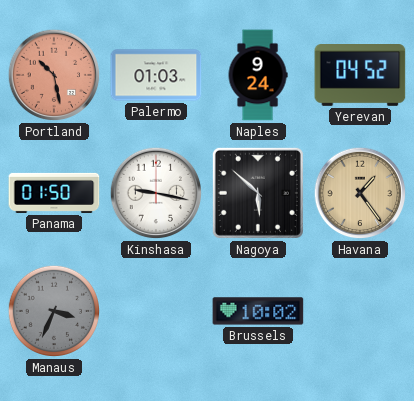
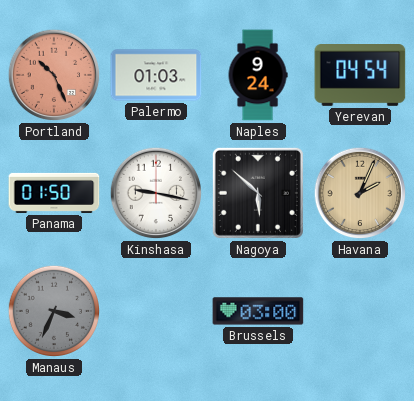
Portland: 10:28 -> 10:26
Yerevan: 04:52 -> 04:54
Havana: 1:24 -> 2:04
Brussels: 10:02 -> 03:00
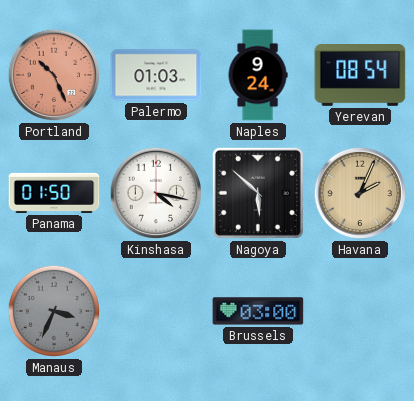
Yerevan: 04:54 -> 08:54
Kinshasa: 9:17 -> 4:17
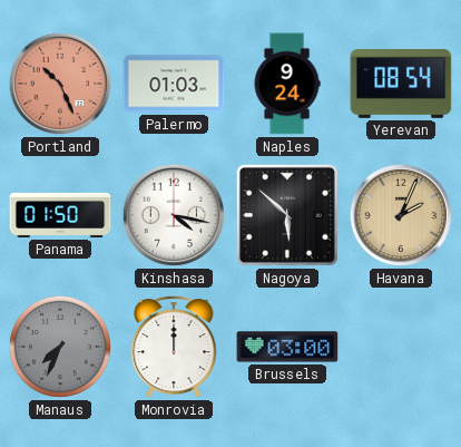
Manaus: 3:34 -> 7:34
Monrovia: none -> 12:00
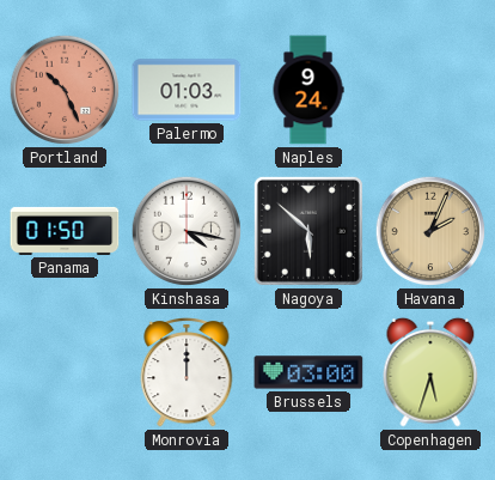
Yerevan: 08:54 -> none
Manaus: 7:34 -> none
Copenhagen: none -> 5:33
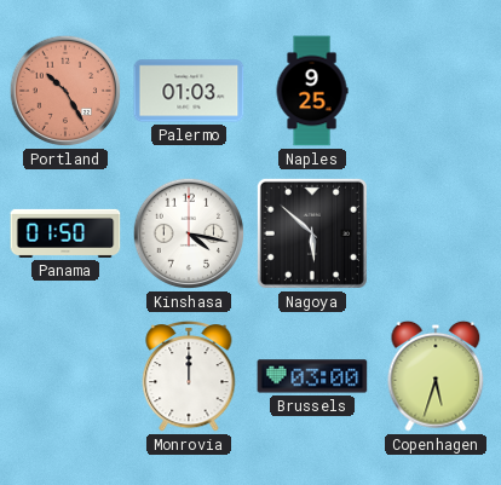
Portland: 10:26 -> 10:25
Naples: 9:24 -> 9:25
Havana: 2:04 -> none
